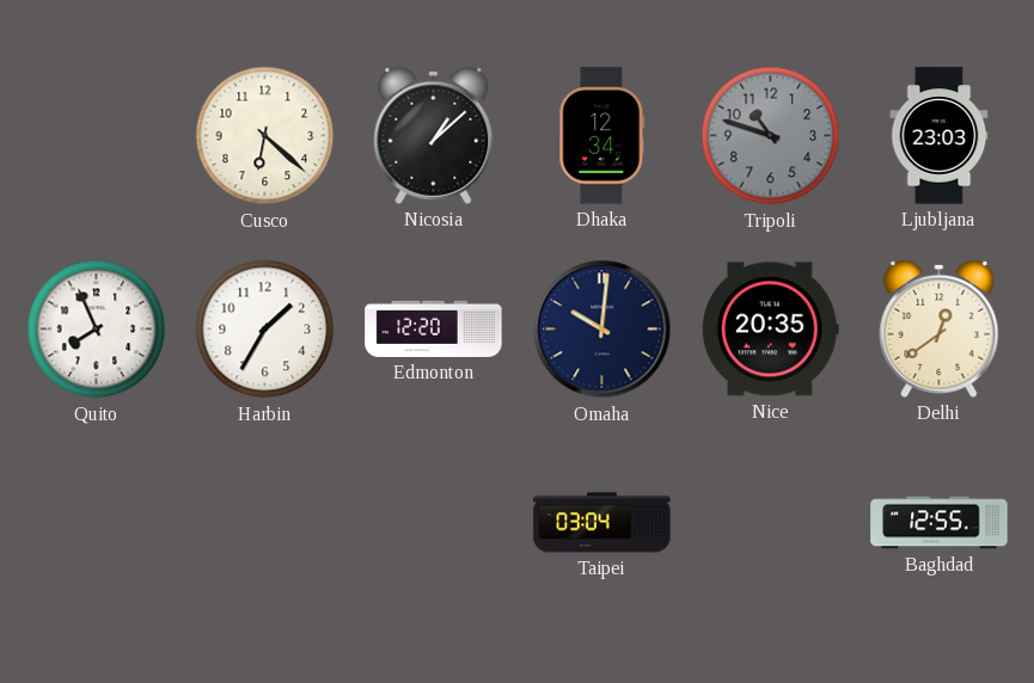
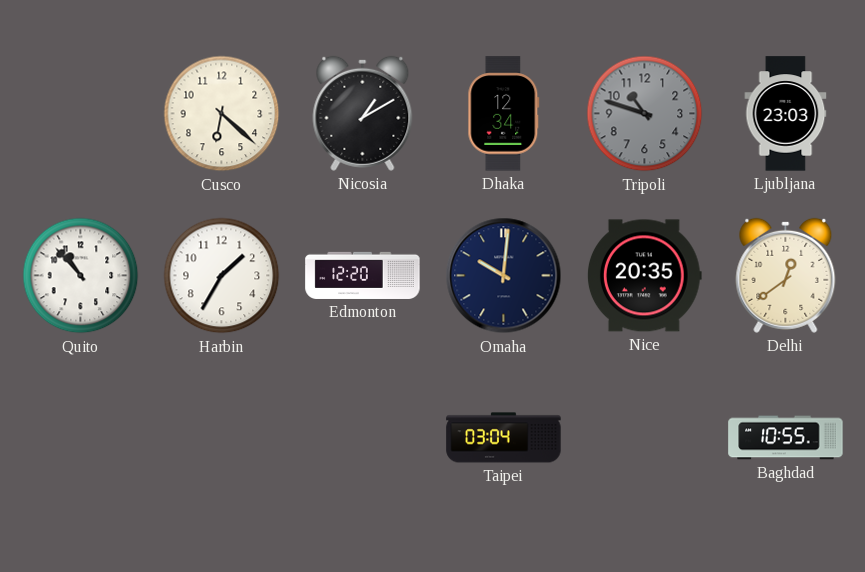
Nicosia: 1:08 -> 1:10
Quito: 7:56 -> 10:53
Baghdad: 12:55 -> 10:55
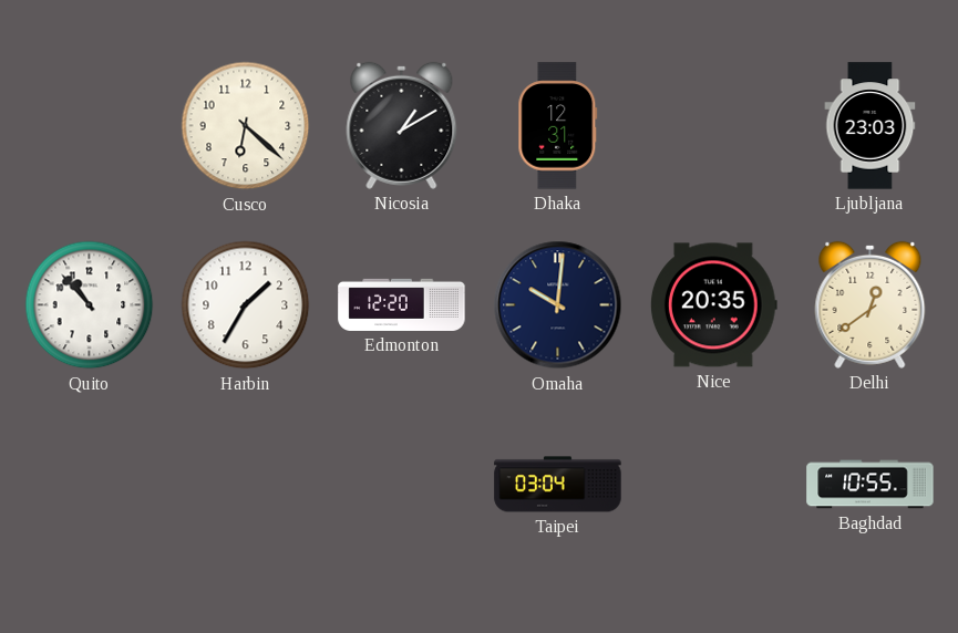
Dhaka: 12:34 -> 12:31
Tripoli: 10:48 -> none
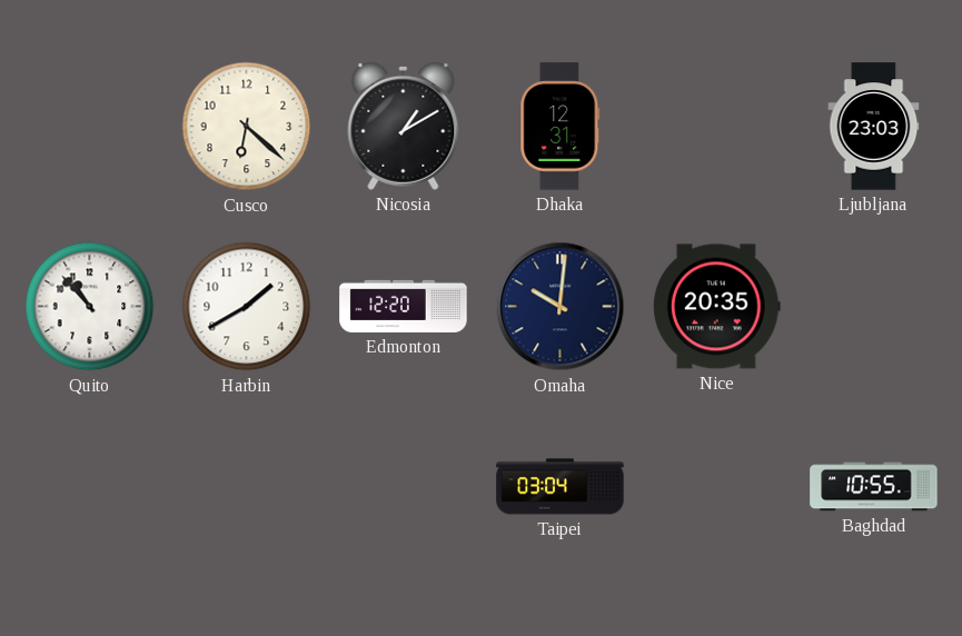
Harbin: 1:35 -> 1:40
Delhi: 12:39 -> none
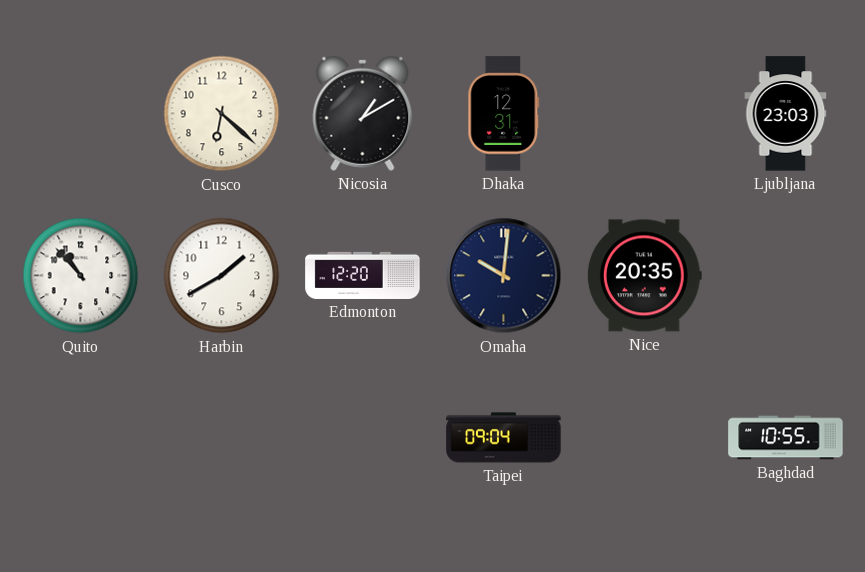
Taipei: 03:04 -> 09:04
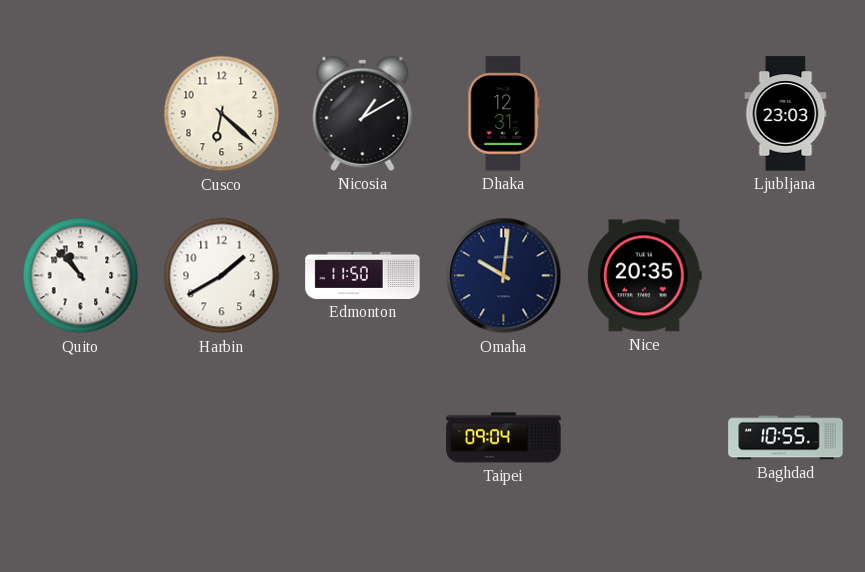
Edmonton: 12:20 -> 11:50
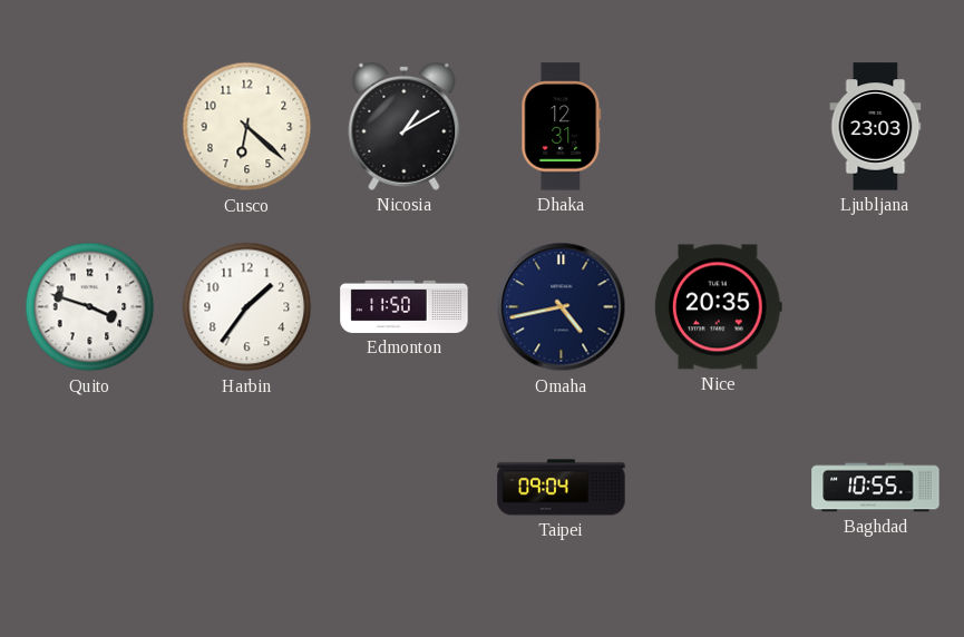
Quito: 10:53 -> 3:48
Harbin: 1:40 -> 1:36
Omaha: 10:01 -> 4:43
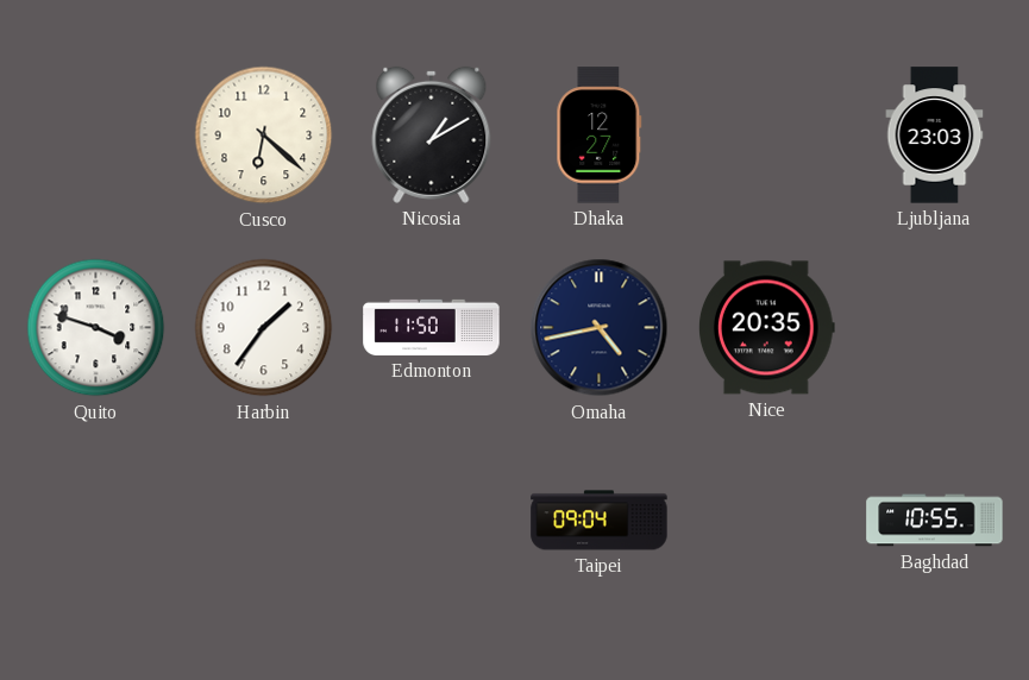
Dhaka: 12:31 -> 12:27
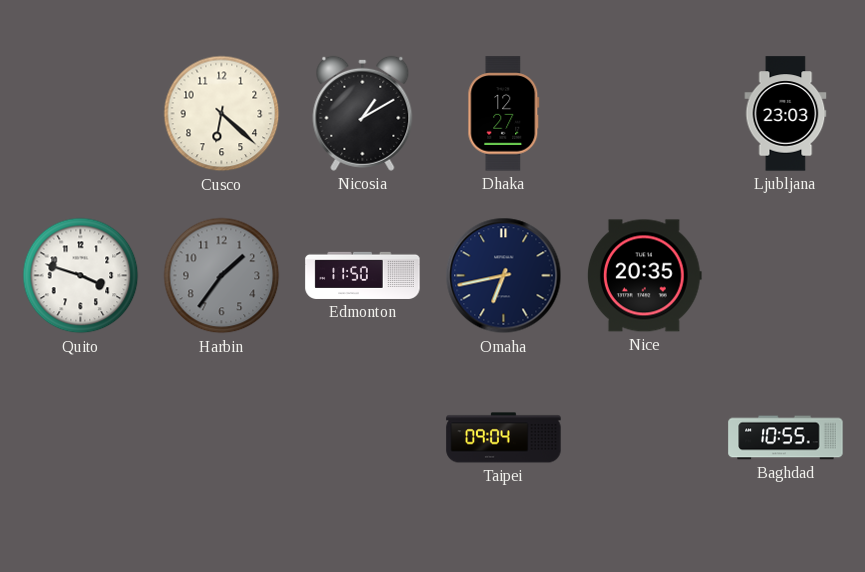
Harbin dial: white -> grey
Omaha: 4:43 -> 6:43
